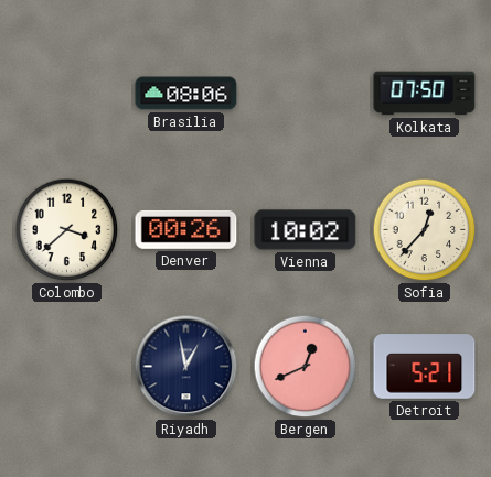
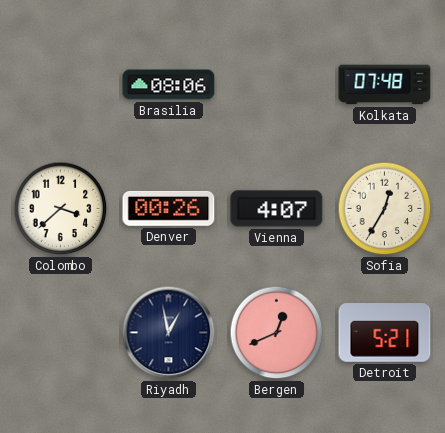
Kolkata: 07:50 -> 07:48
Vienna: 10:02 -> 4:07
Sofia: 12:37 -> 12:35
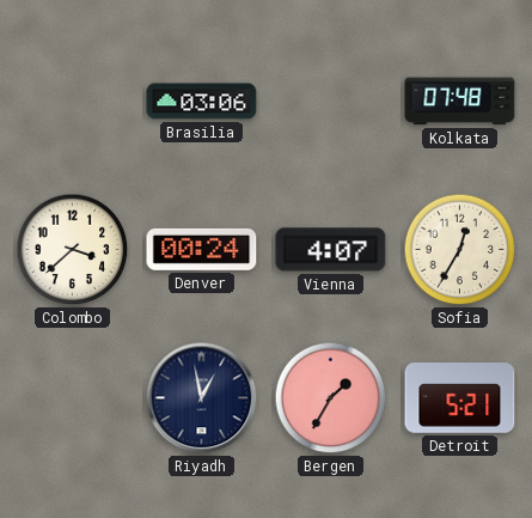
Brasilia: 08:06 -> 03:06
Denver: 00:26 -> 00:24
Bergen: 12:41 -> 1:35
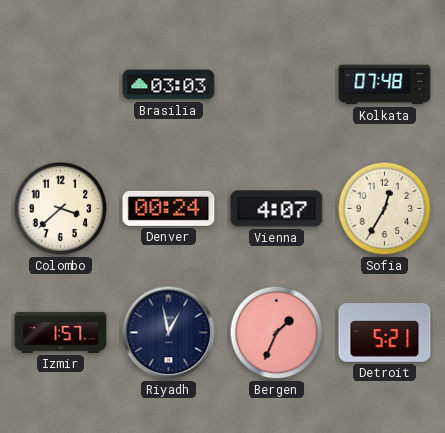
Brasilia: 03:06 -> 03:03
Izmir: none -> 1:57
Bergen: 1:35 -> 1:34
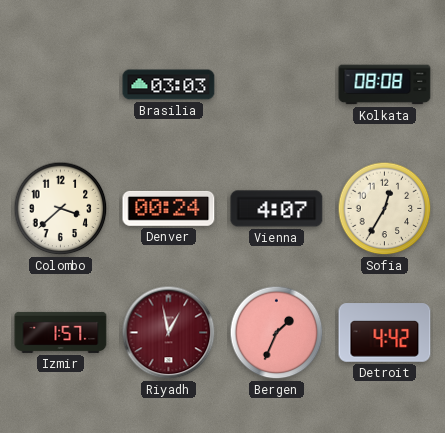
Kolkata: 07:48 -> 08:08
Riyadh dial: navy -> burgundy
Detroit: 5:21 -> 4:42
